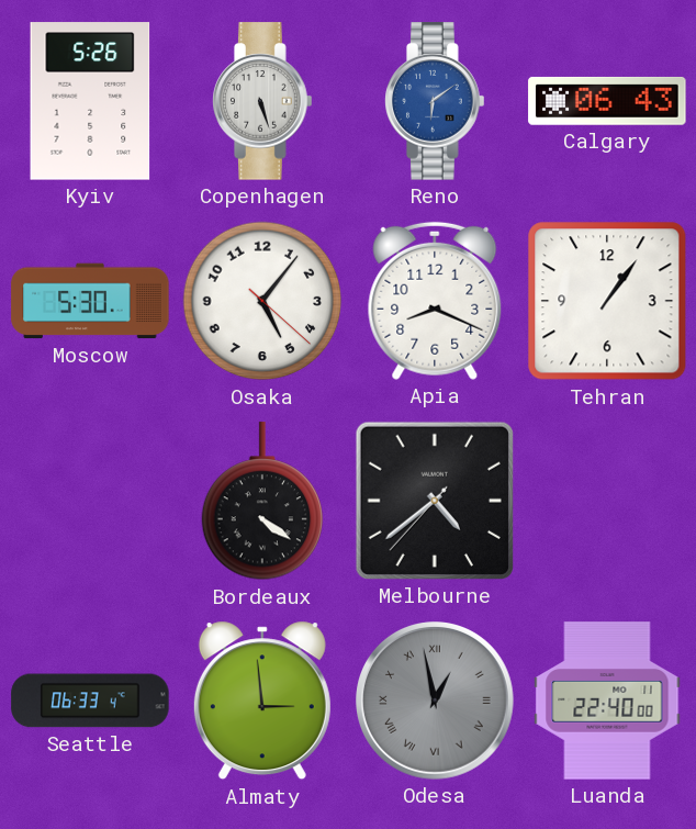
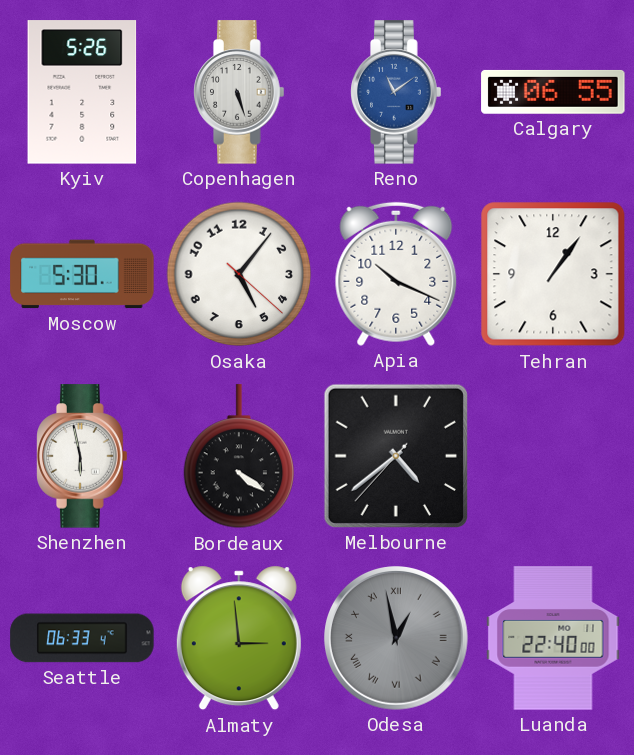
Reno: 6:09 -> 11:09
Calgary: 06:43 -> 06:55
Apia: 8:19 -> 10:19
Shenzhen: none -> 5:58
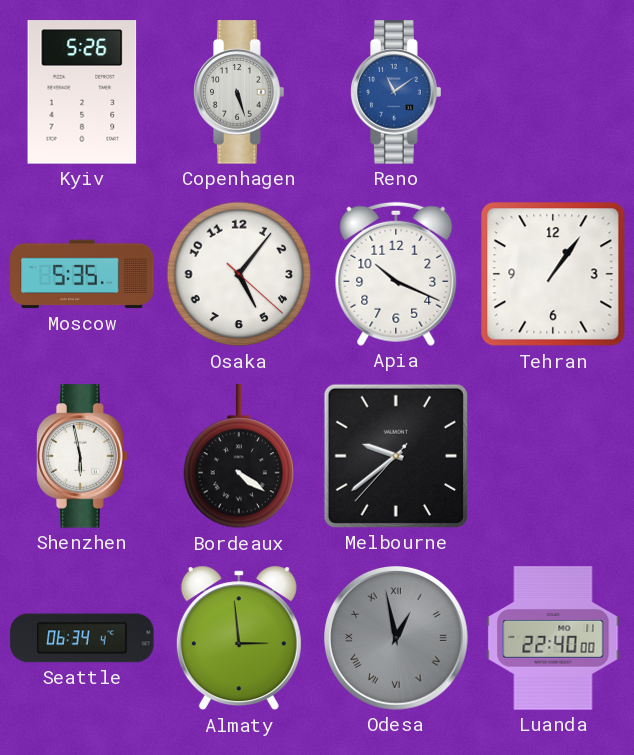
Calgary: 06:55 -> none
Moscow: 5:30 -> 5:35
Melbourne: 4:38 -> 9:38
Seattle: 06:33 -> 06:34
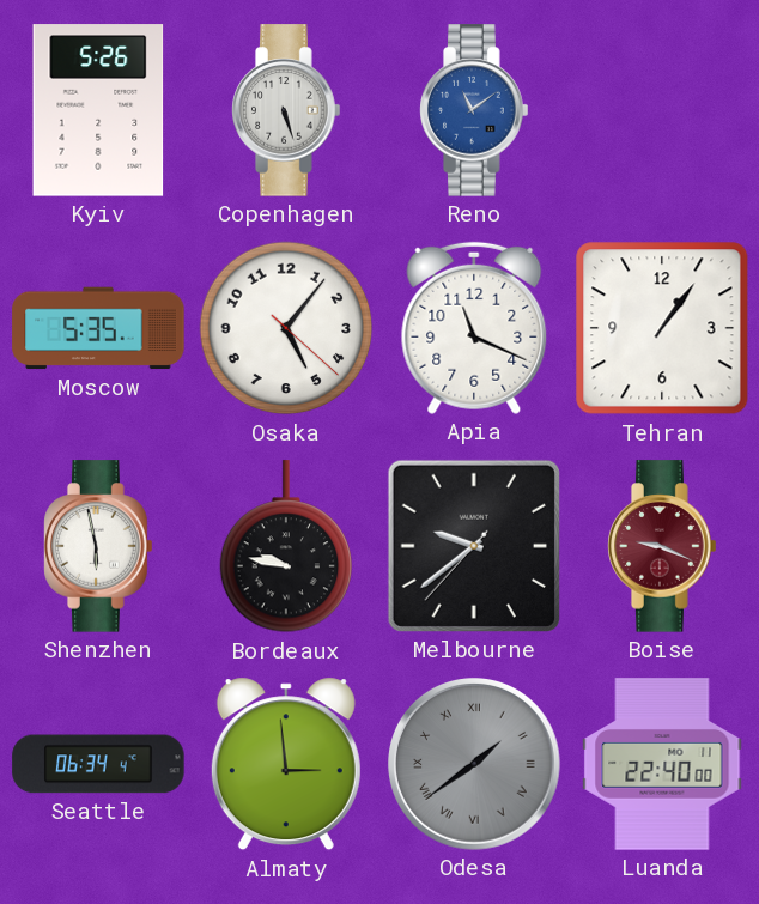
Apia: 10:19 -> 11:19
Bordeaux: 4:21 -> 9:47
Boise: none -> 9:19
Odesa: 12:58 -> 1:39
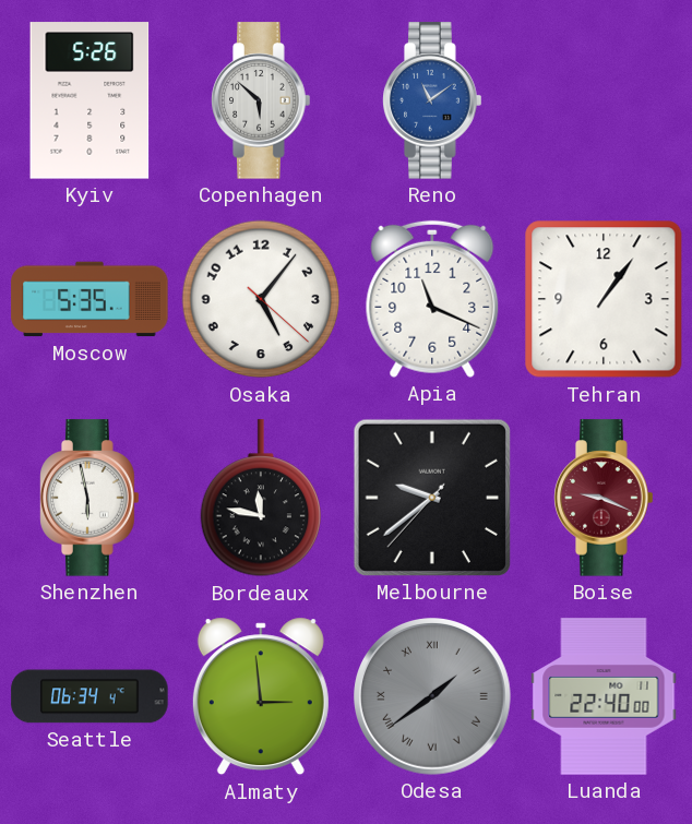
Copenhagen: 5:27 -> 5:52
Bordeaux: 9:47 -> 11:47
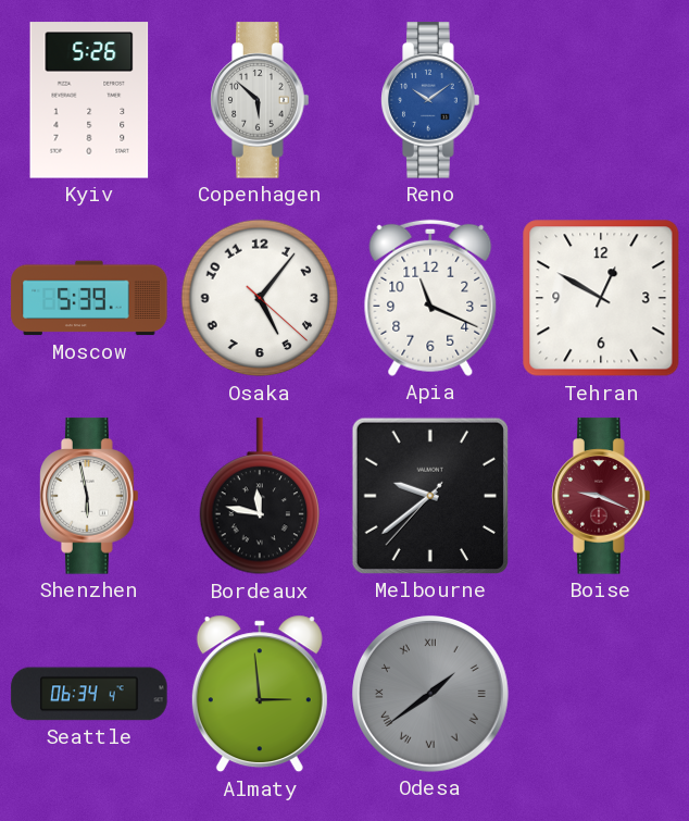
Reno: 11:09 -> 10:09
Moscow: 5:35 -> 5:39
Tehran: 1:06 -> 12:50
Luanda: 22:40 -> none
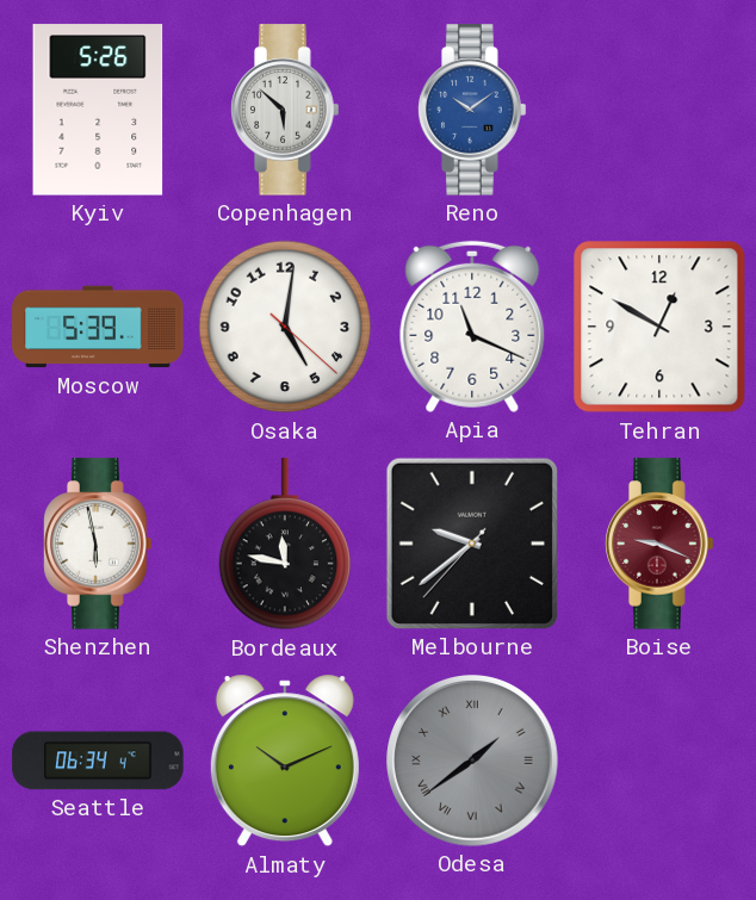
Osaka: 5:06 -> 5:01
Almaty: 2:59 -> 10:11
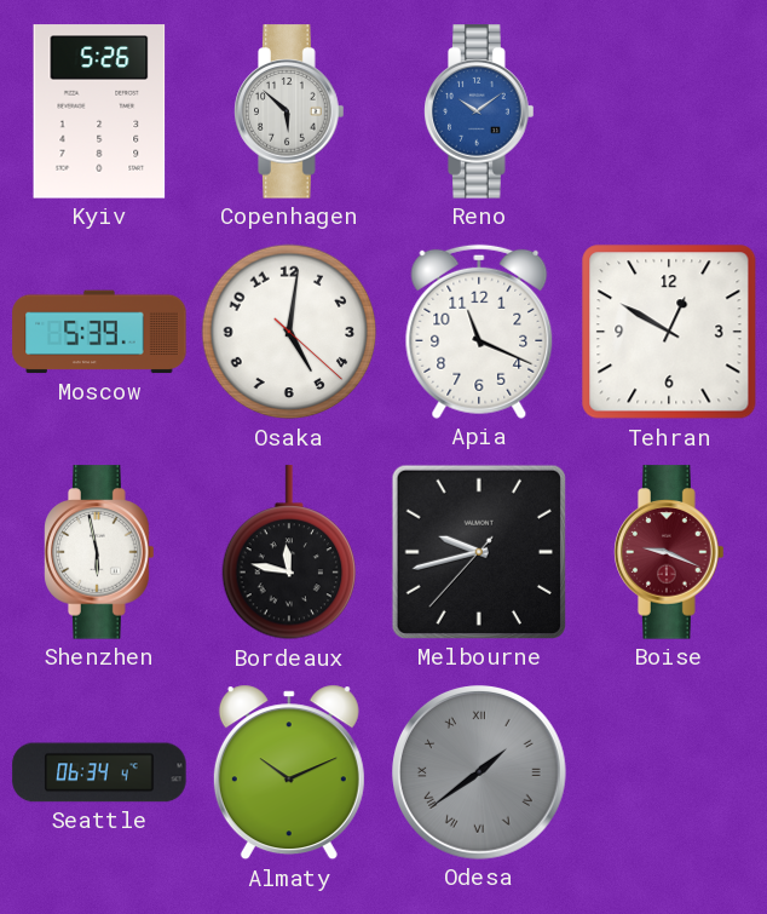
Melbourne: 9:38 -> 9:42
